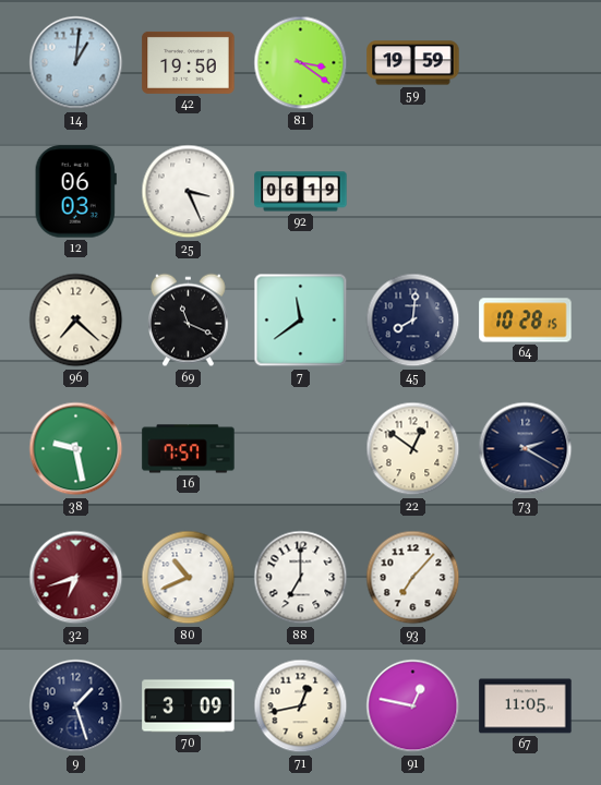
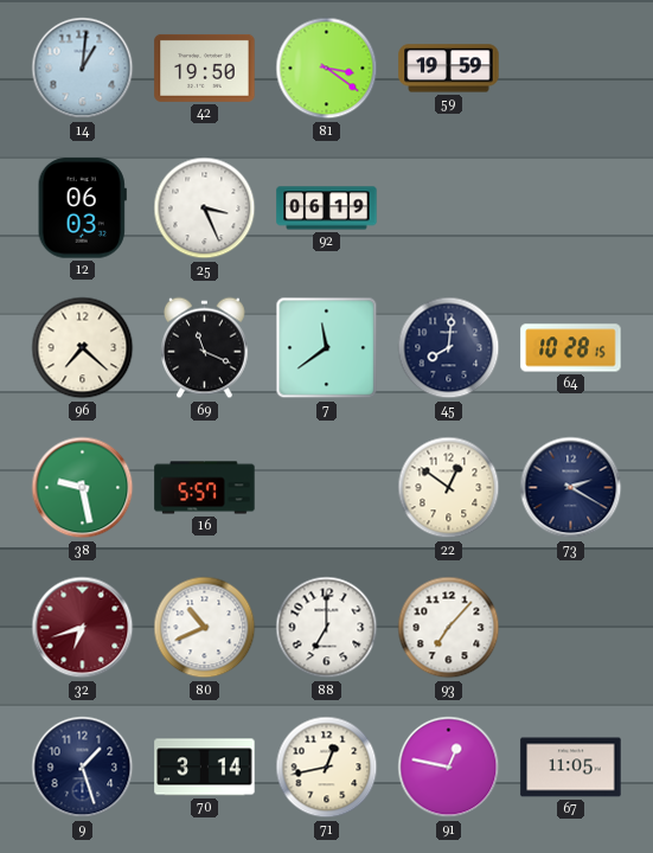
16: 7:57 -> 5:57
70: 3:09 -> 3:14
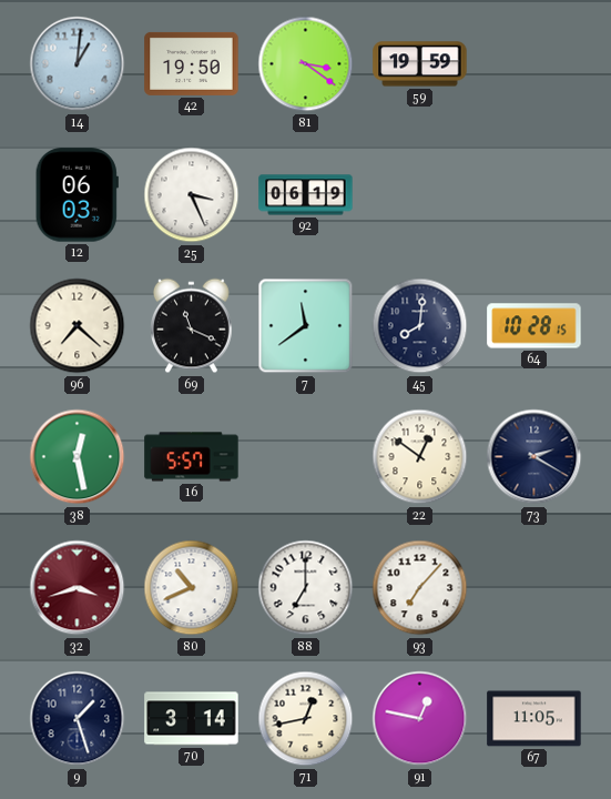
38: 9:28 -> 12:28
32: 6:42 -> 3:42
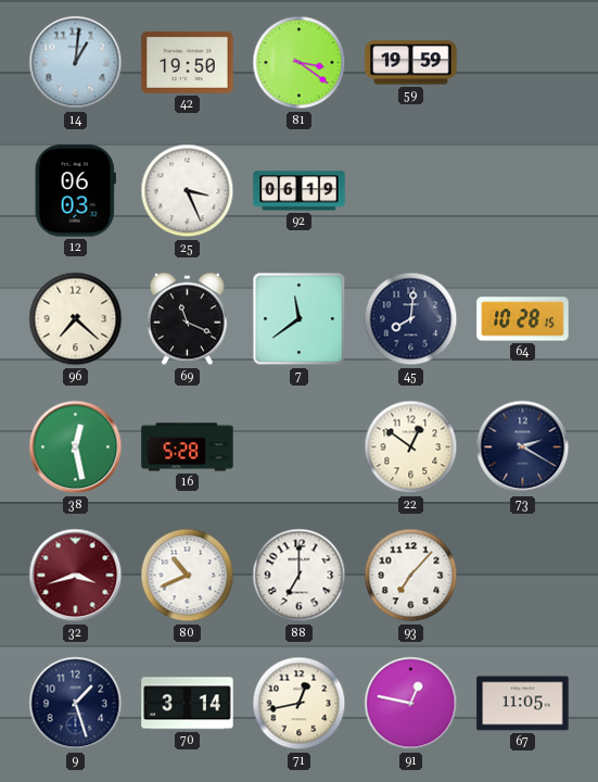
16: 5:57 -> 5:28
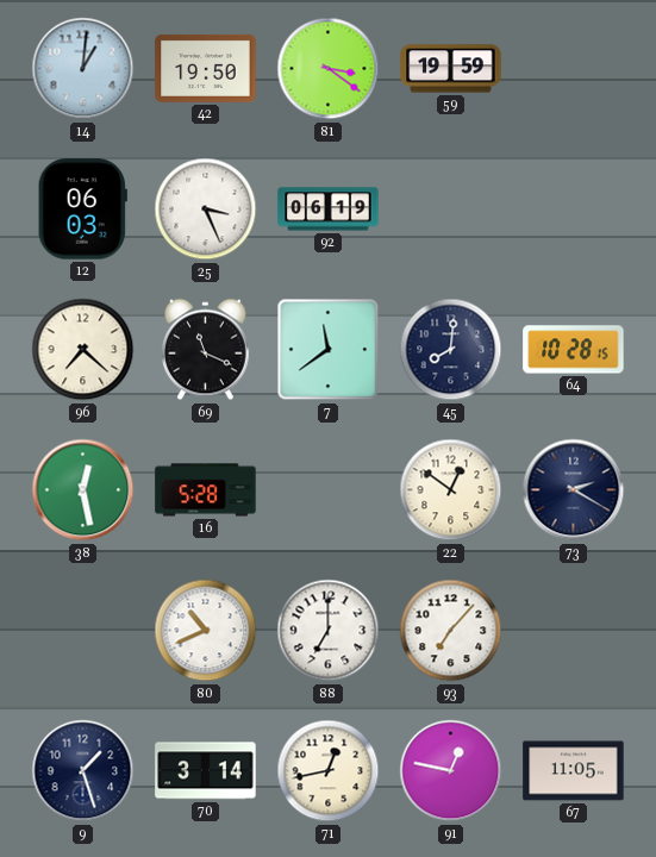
32: 3:42 -> none
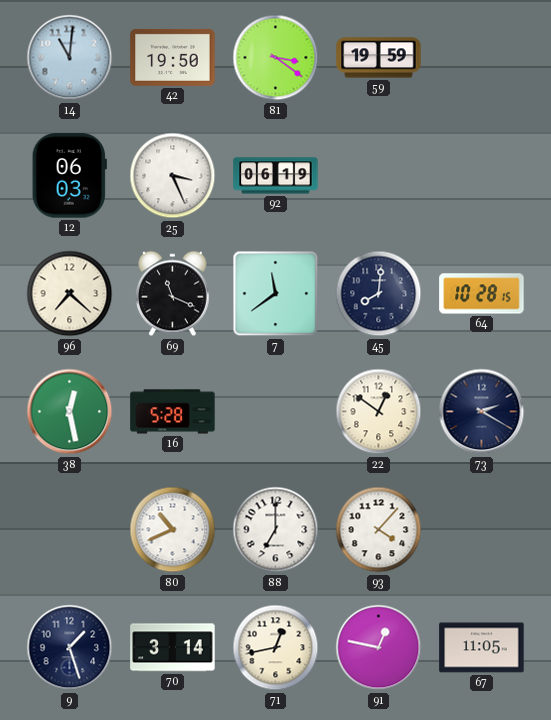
14: 1:01 -> 11:01
93: 7:07 -> 4:07
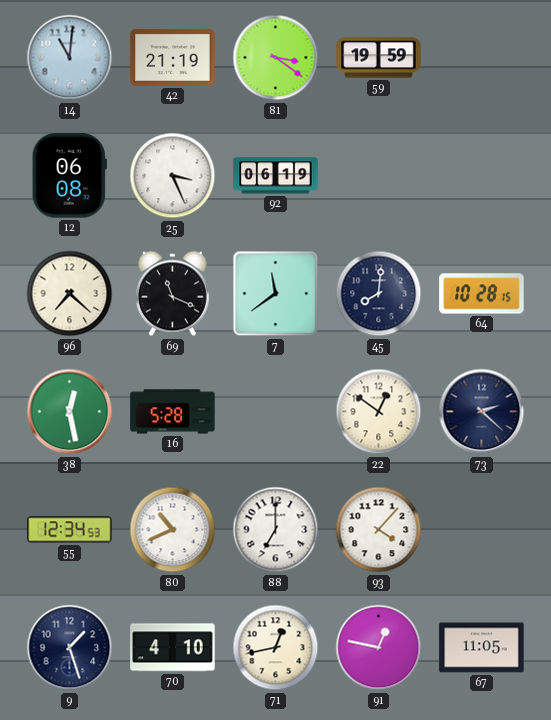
42: 19:50 -> 21:19
12: 06:03 -> 06:08
73: 2:20 -> 2:22
55: none -> 12:34
70: 3:14 -> 4:10
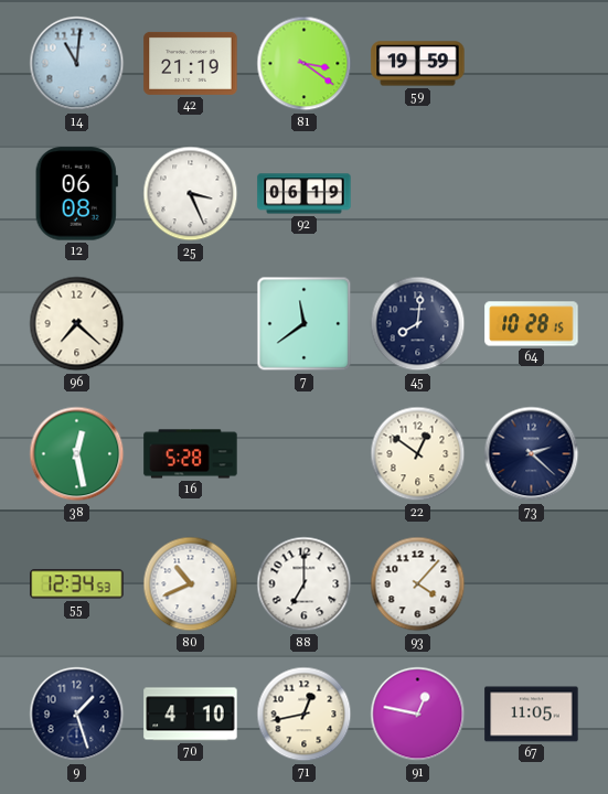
69: 11:19 -> none
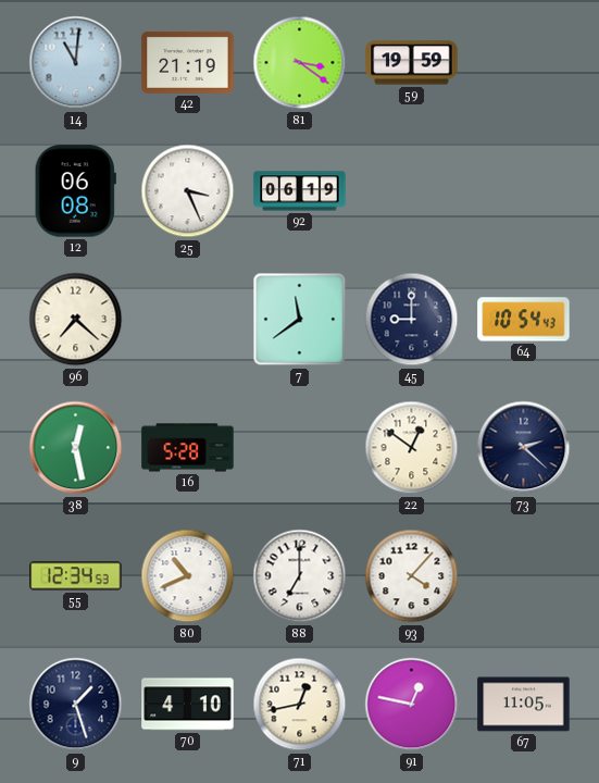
45: 8:01 -> 9:00
64: 10:28 -> 10:54
